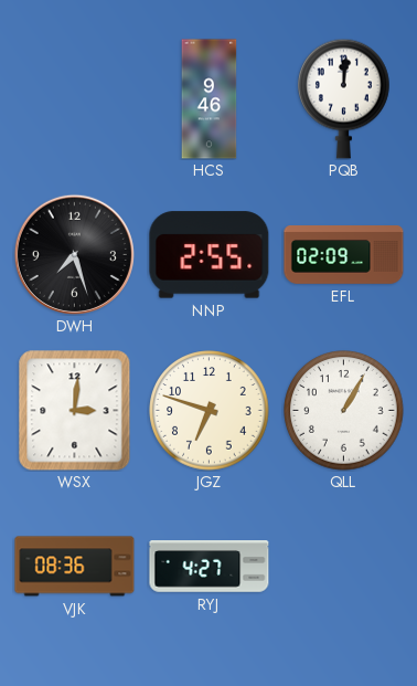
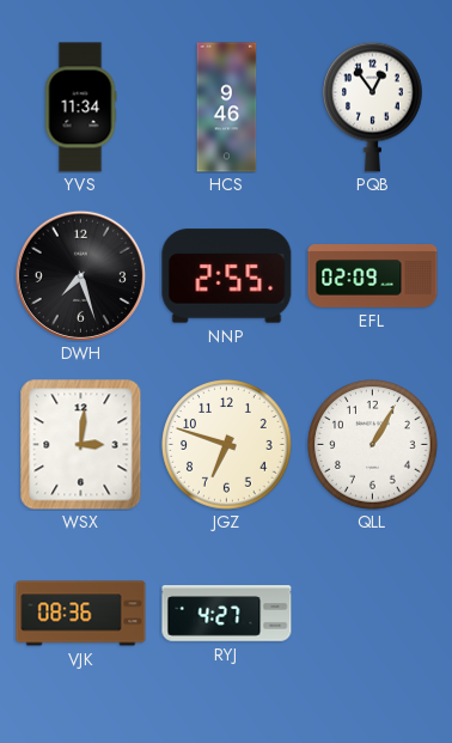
YVS: none -> 11:34
PQB: 12:01 -> 12:54
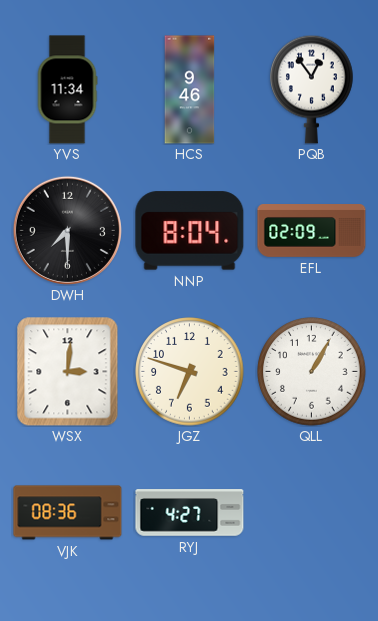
DWH: 7:27 -> 7:30
NNP: 2:55 -> 8:04
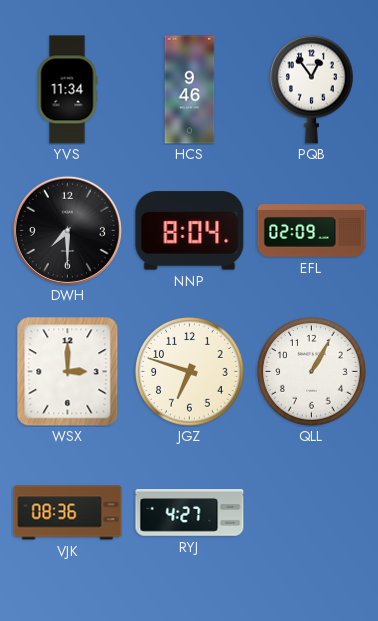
WSX: 3:01 -> 3:00
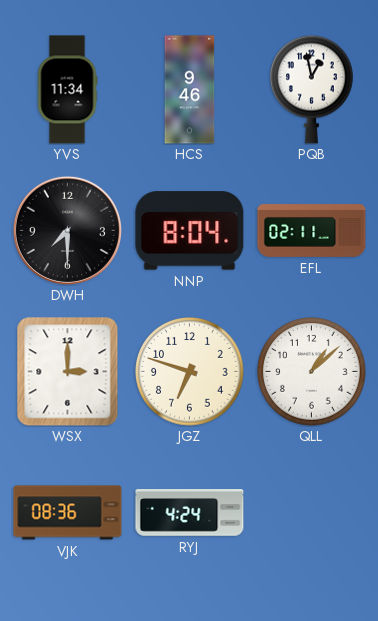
PQB: 12:54 -> 12:58
EFL: 02:09 -> 02:11
QLL: 1:05 -> 1:08
RYJ: 4:27 -> 4:24
